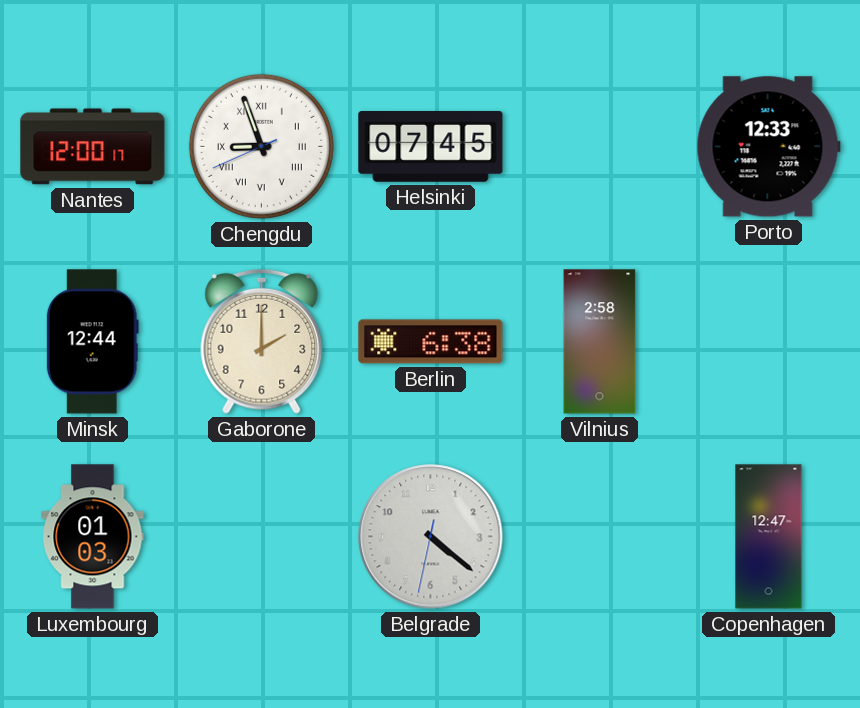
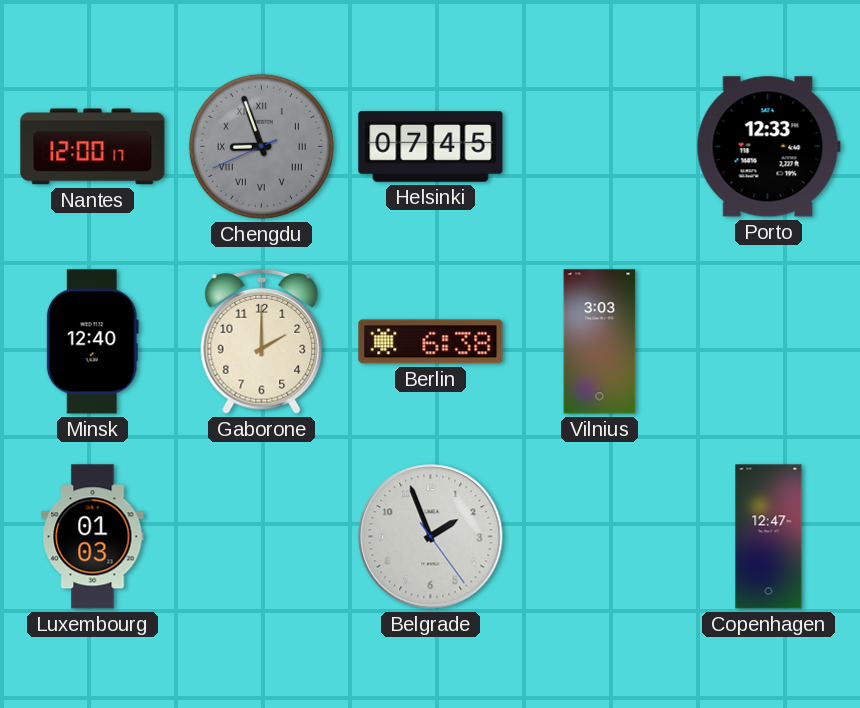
Chengdu dial: white -> grey
Minsk: 12:44 -> 12:40
Vilnius: 2:58 -> 3:03
Belgrade: 4:21 -> 1:56
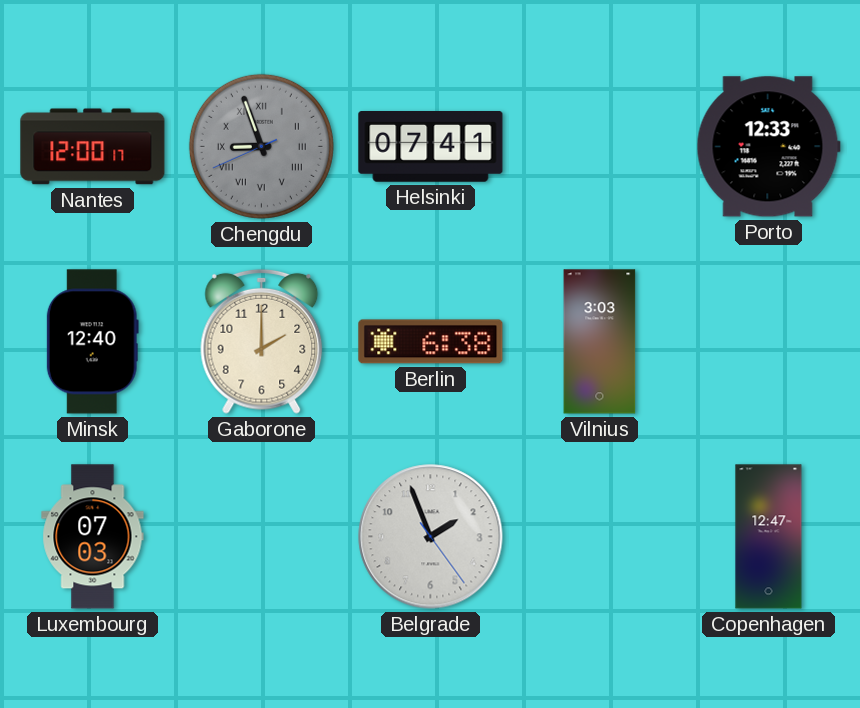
Helsinki: 07:45 -> 07:41
Luxembourg: 01:03 -> 07:03
